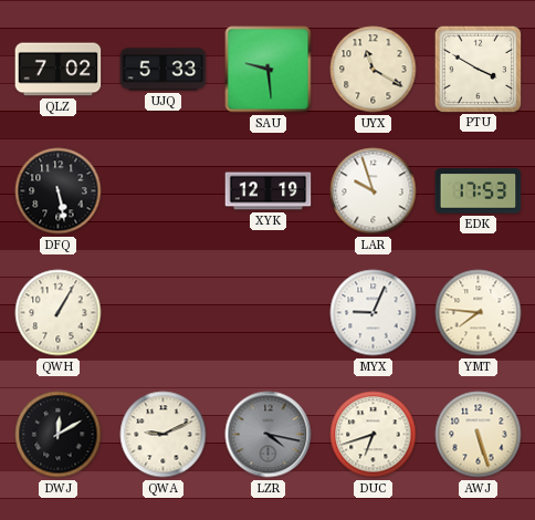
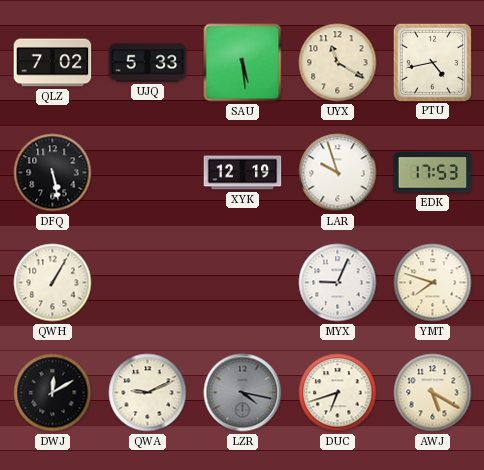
SAU: 9:29 -> 5:29
PTU: 3:50 -> 4:43
YMT: 7:46 -> 7:48
AWJ: 5:27 -> 5:20
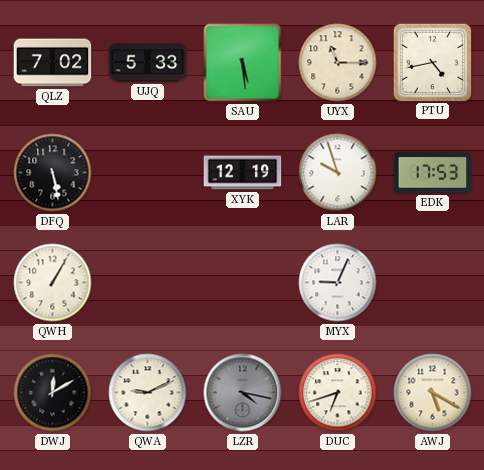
UYX: 11:20 -> 11:15
YMT: 7:48 -> none
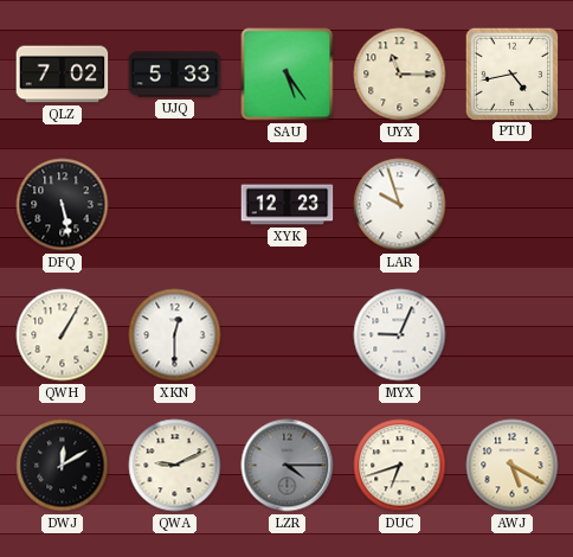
SAU: 5:29 -> 5:24
XYK: 12:19 -> 12:23
EDK: 17:53 -> none
XKN: none -> 12:30
LZR: 4:17 -> 4:15
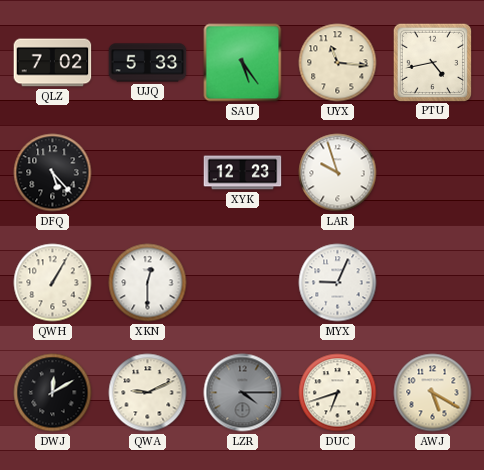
UYX: 11:15 -> 11:16
DFQ: 5:28 -> 5:23
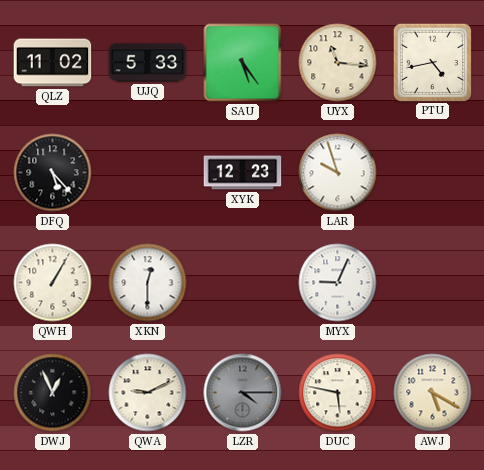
QLZ: 7:02 -> 11:02
DWJ: 12:10 -> 12:56
DUC: 6:42 -> 5:47
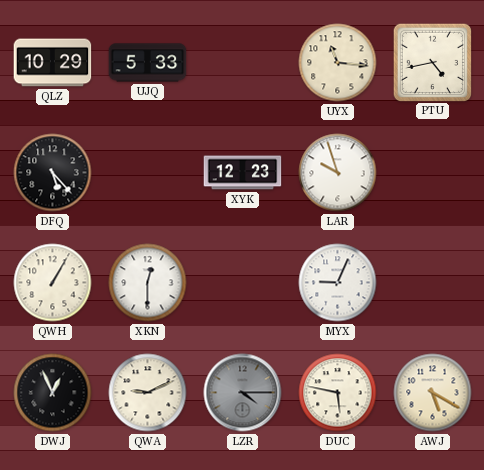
QLZ: 11:02 -> 10:29
SAU: 5:24 -> none
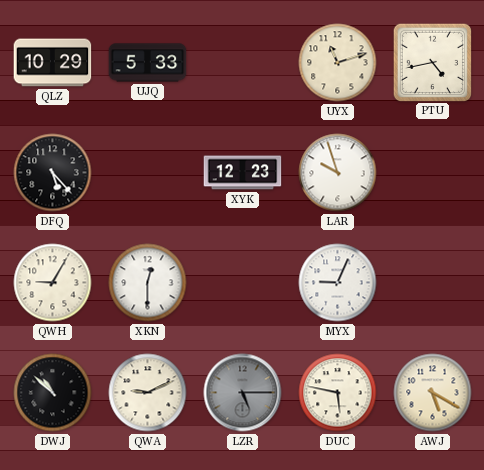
UYX: 11:16 -> 11:12
QWH: 1:05 -> 9:05
DWJ: 12:56 -> 10:52
LZR: 4:15 -> 5:15
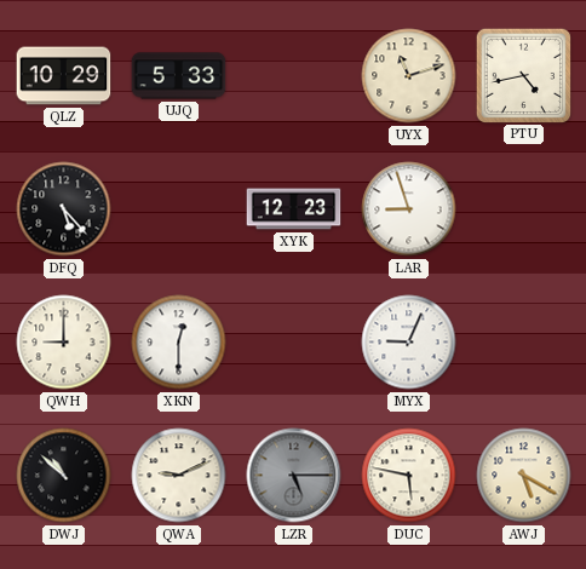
LAR: 9:57 -> 8:57
QWH: 9:05 -> 9:00
